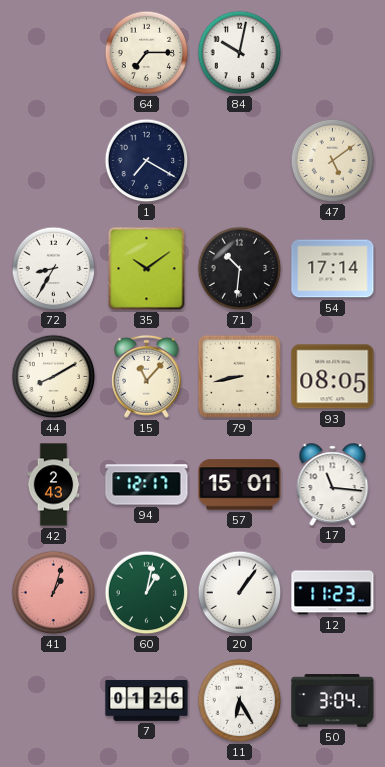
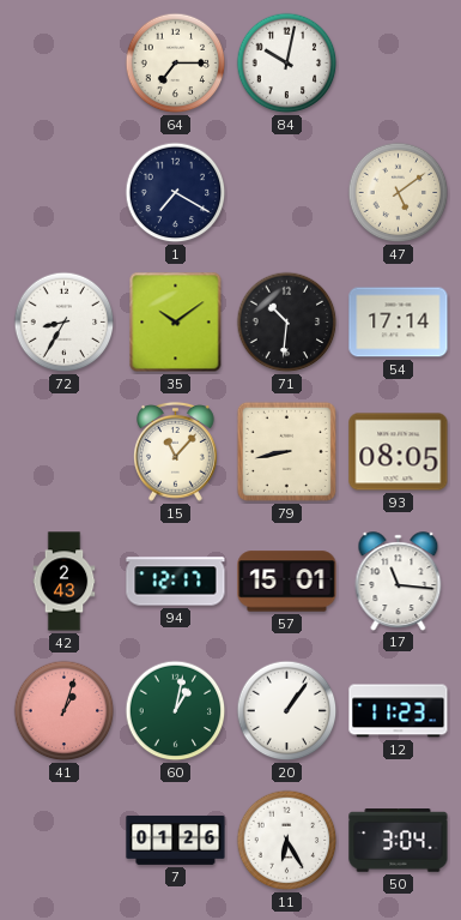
44: 8:10 -> none
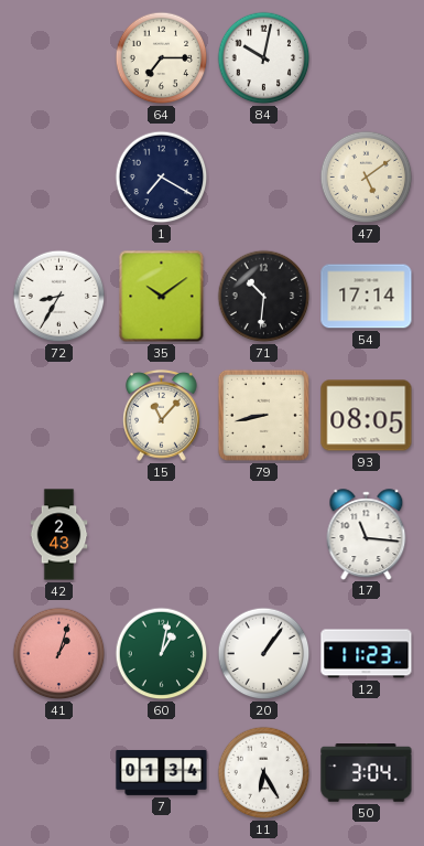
94: 12:17 -> none
57: 15:01 -> none
7: 01:26 -> 01:34
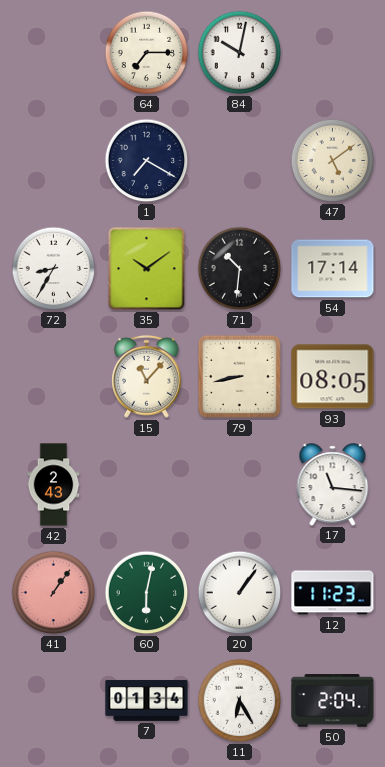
41: 1:03 -> 1:06
60: 1:02 -> 6:02
50: 3:04 -> 2:04
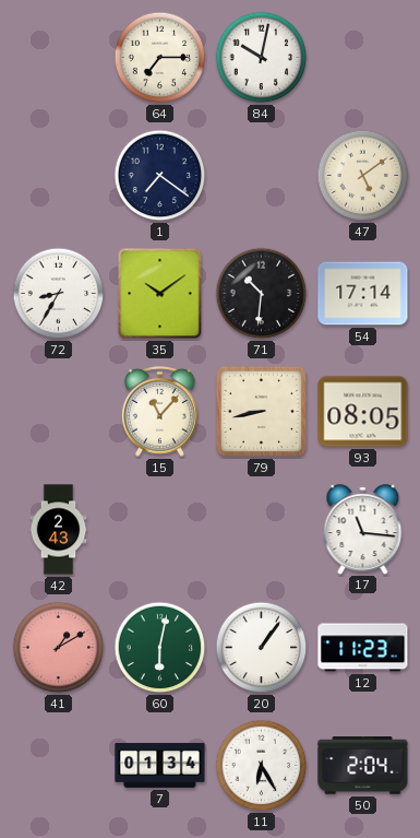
1: 7:20 -> 7:21
41: 1:06 -> 1:10
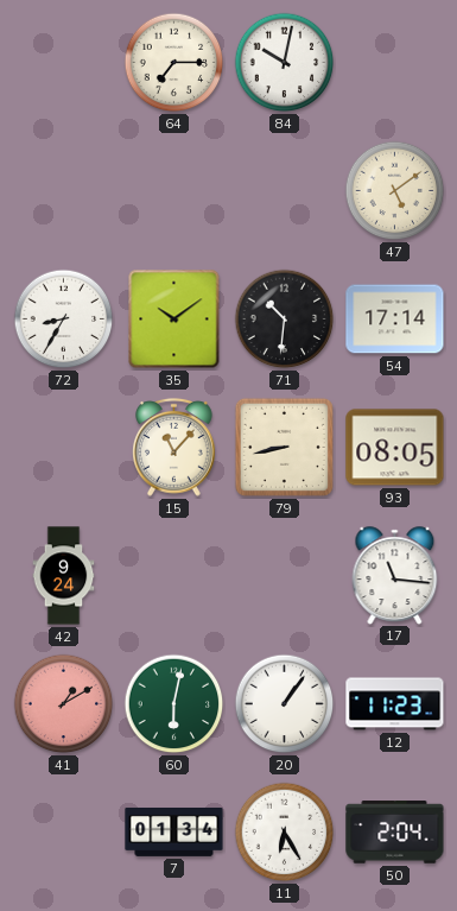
1: 7:21 -> none
42: 2:43 -> 9:24
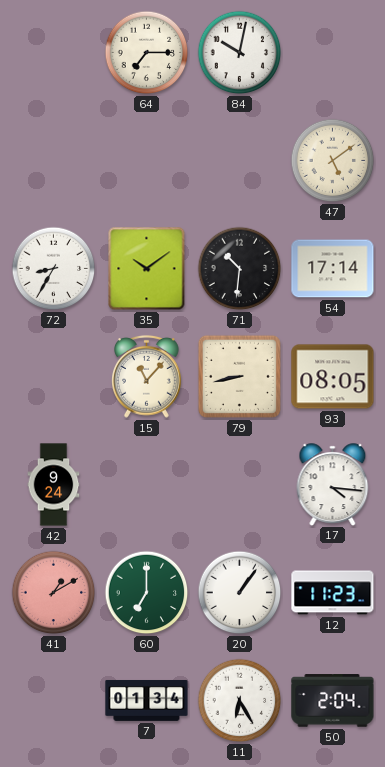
17: 11:16 -> 4:16
60: 6:02 -> 7:00
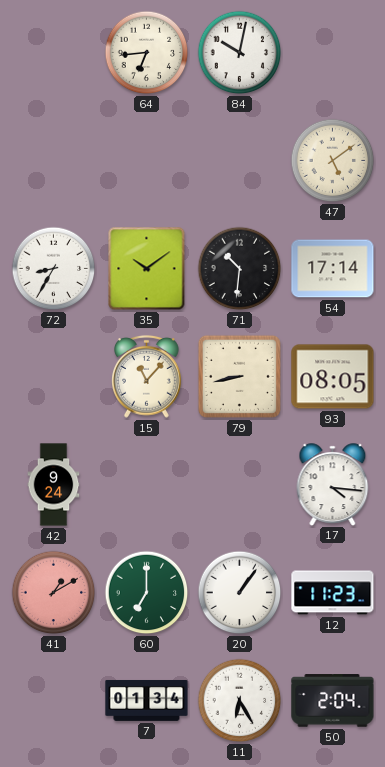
64: 7:15 -> 6:44
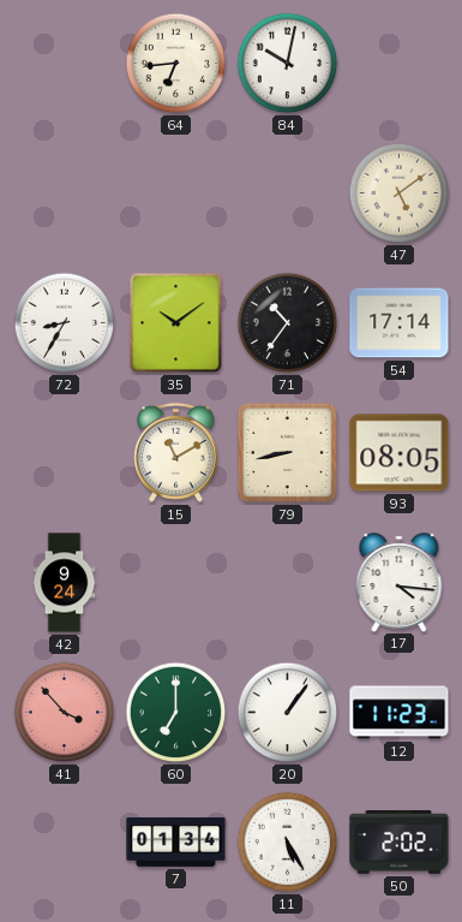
71: 10:31 -> 10:36
15: 11:07 -> 11:10
41: 1:10 -> 3:53
11: 6:25 -> 5:25
50: 2:04 -> 2:02
